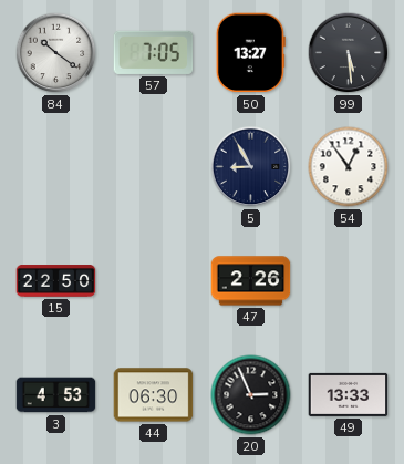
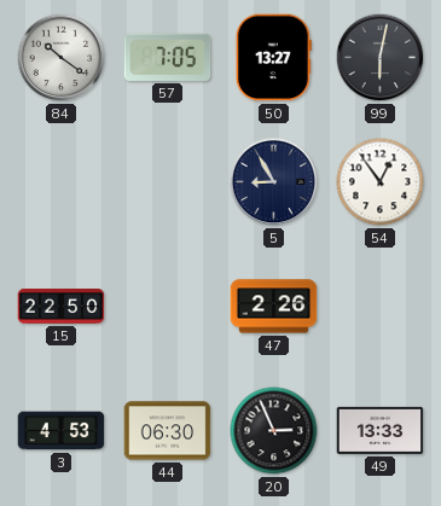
99: 5:29 -> 6:02
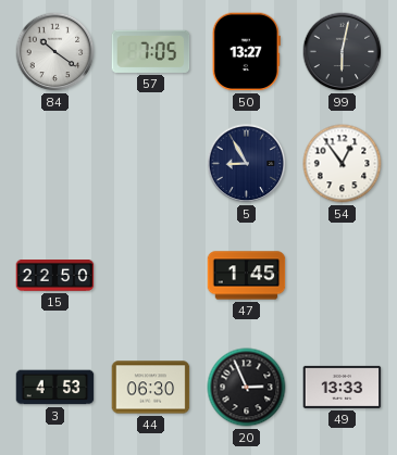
47: 2:26 -> 1:45
